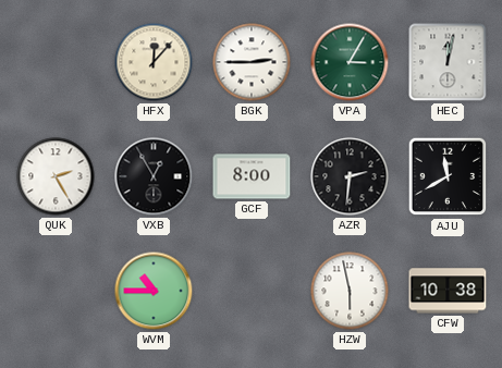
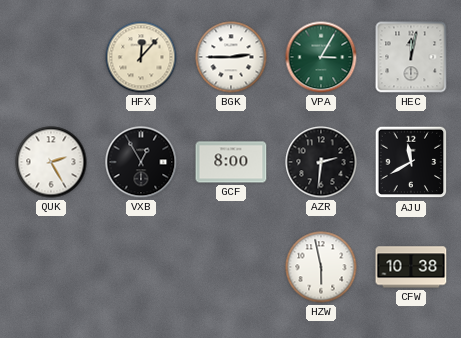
WVM: 10:45 -> none
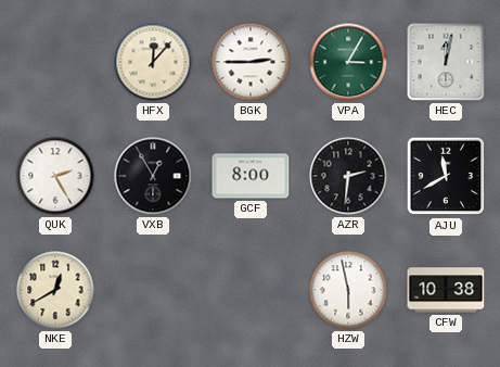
NKE: none -> 12:40
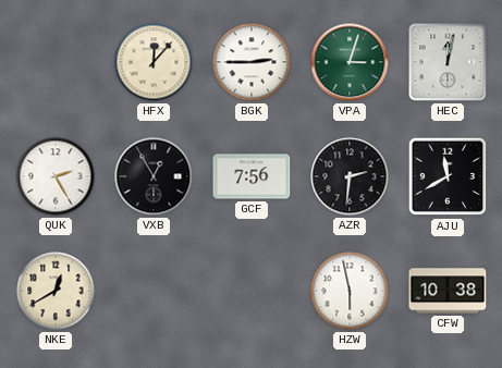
VPA: 3:05 -> 3:03
GCF: 8:00 -> 7:56
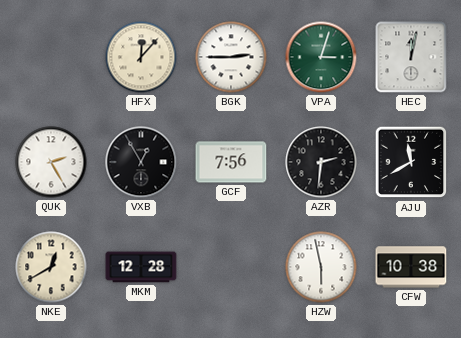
MKM: none -> 12:28
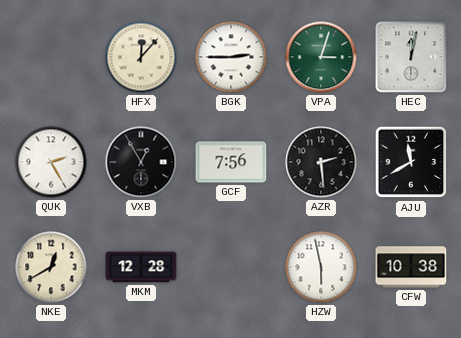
AZR: 2:31 -> 2:29
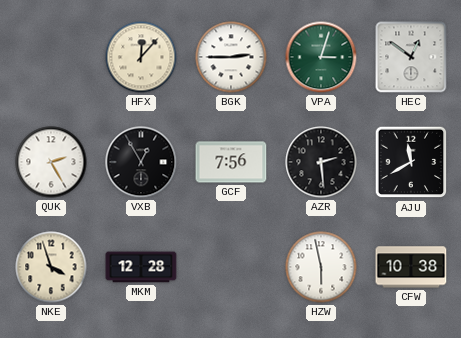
HEC: 12:02 -> 12:51
NKE: 12:40 -> 3:57
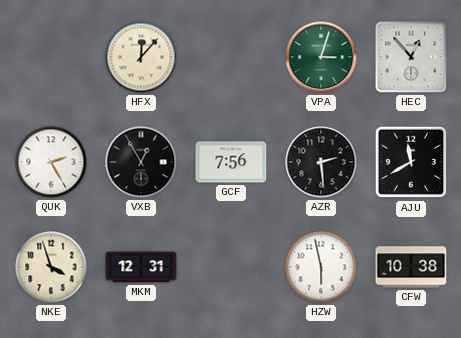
BGK: 2:45 -> none
HEC: 12:51 -> 12:53
MKM: 12:28 -> 12:31
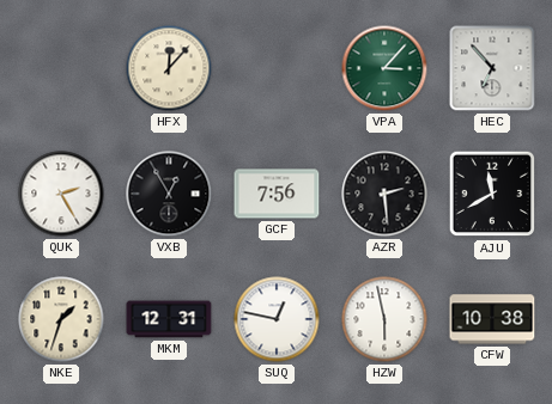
VPA: 3:03 -> 3:07
HEC: 12:53 -> 6:53
NKE: 3:57 -> 1:33
SUQ: none -> 12:47
